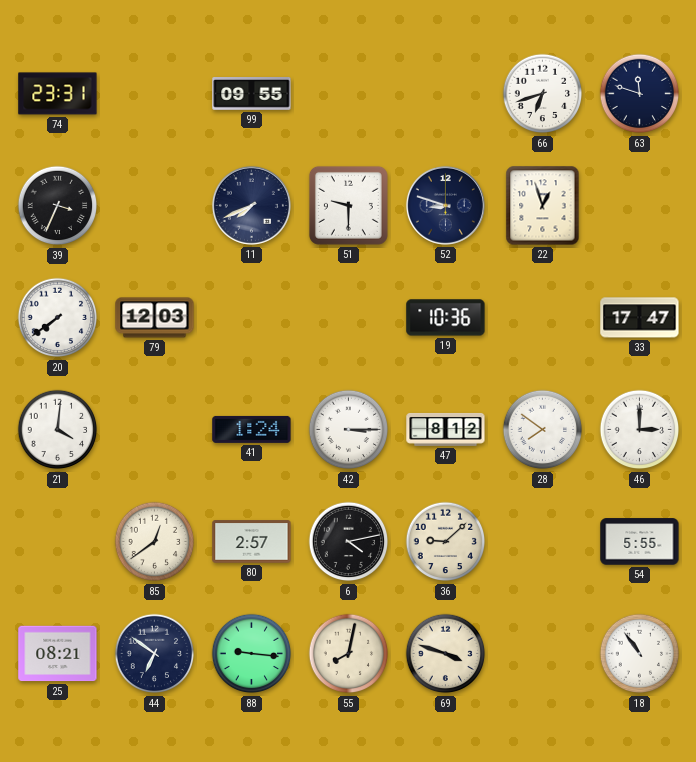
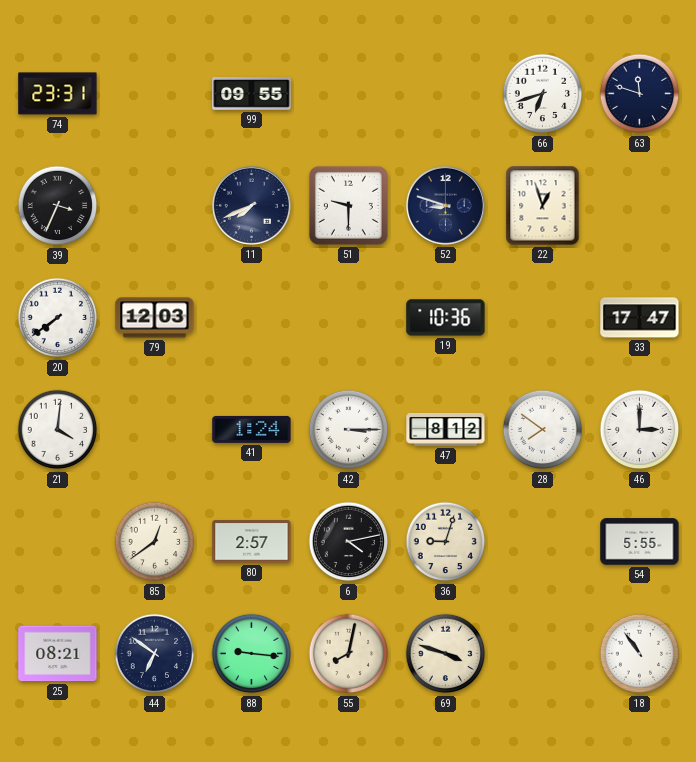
36: 9:08 -> 9:03
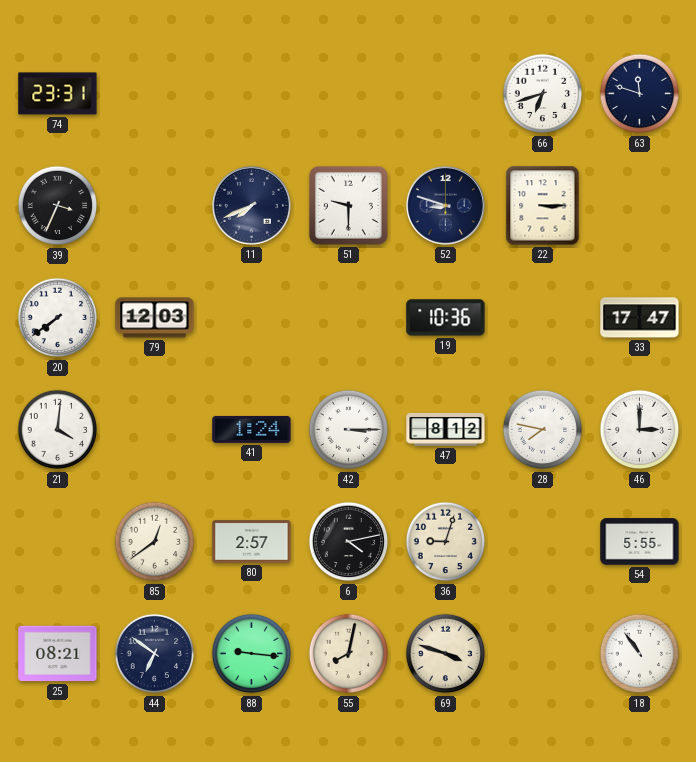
99: 09:55 -> none
22: 12:57 -> 3:15
28: 7:51 -> 7:47
